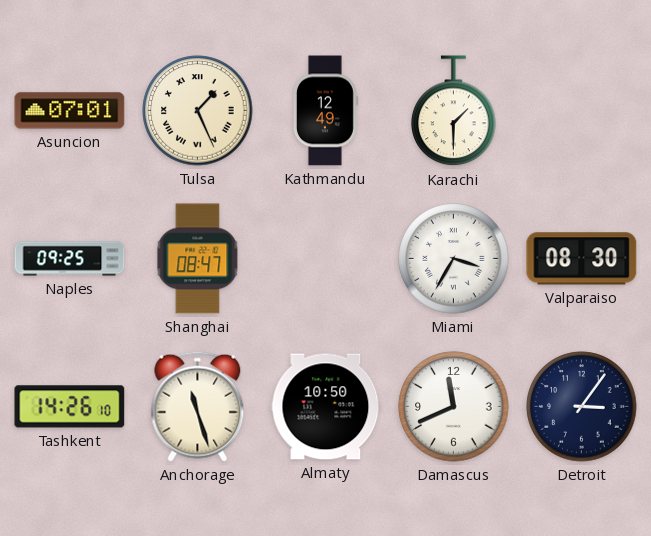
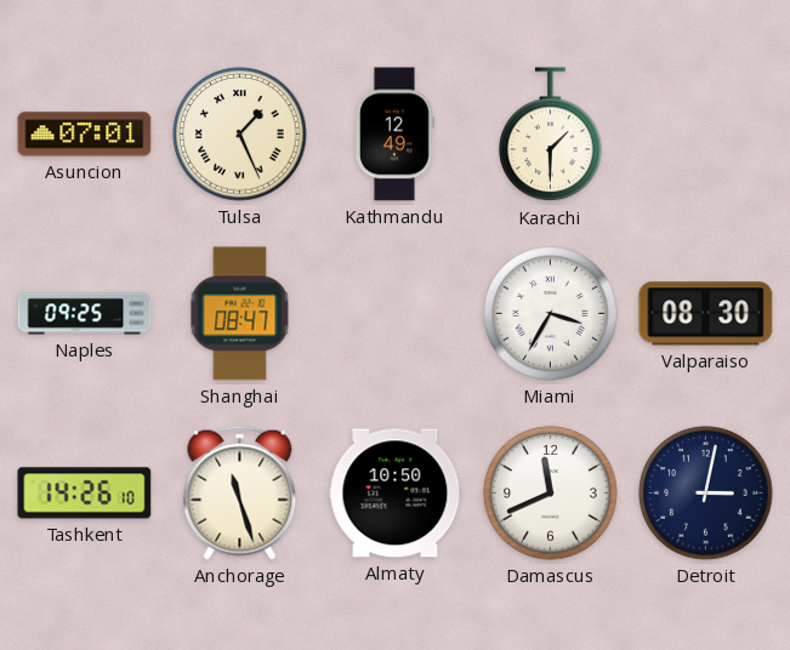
Detroit: 3:06 -> 3:02
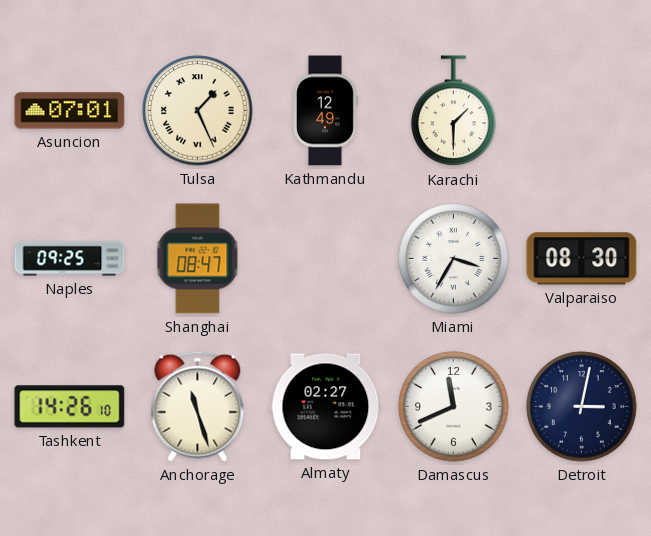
Almaty: 10:50 -> 02:27
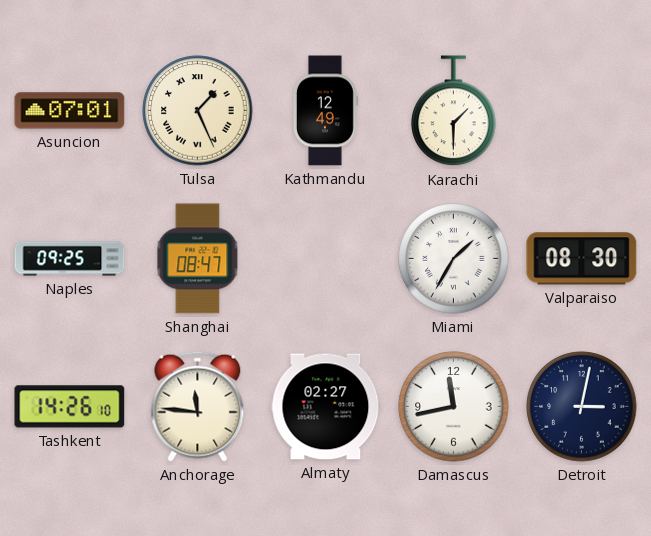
Miami: 3:35 -> 1:35
Anchorage: 11:27 -> 11:46
Damascus: 11:41 -> 11:43
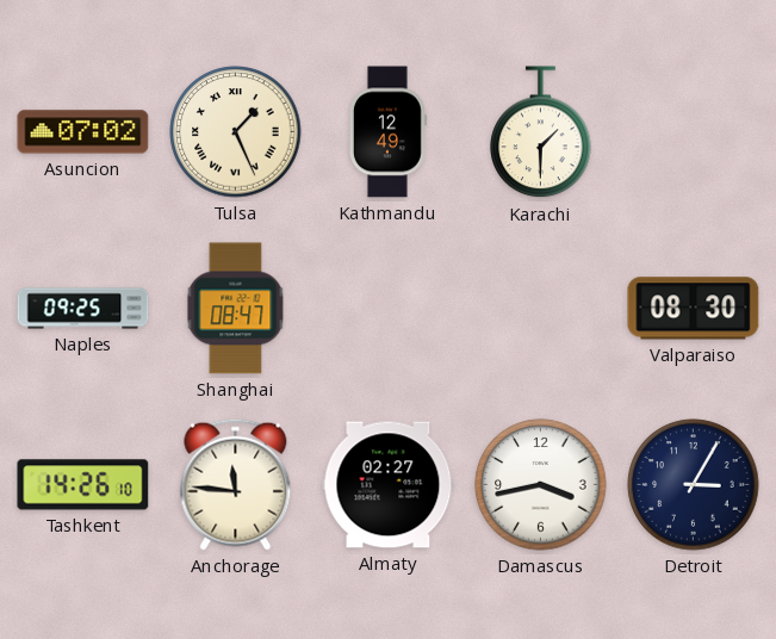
Asuncion: 07:01 -> 07:02
Miami: 1:35 -> none
Damascus: 11:43 -> 3:43
Detroit: 3:02 -> 3:05
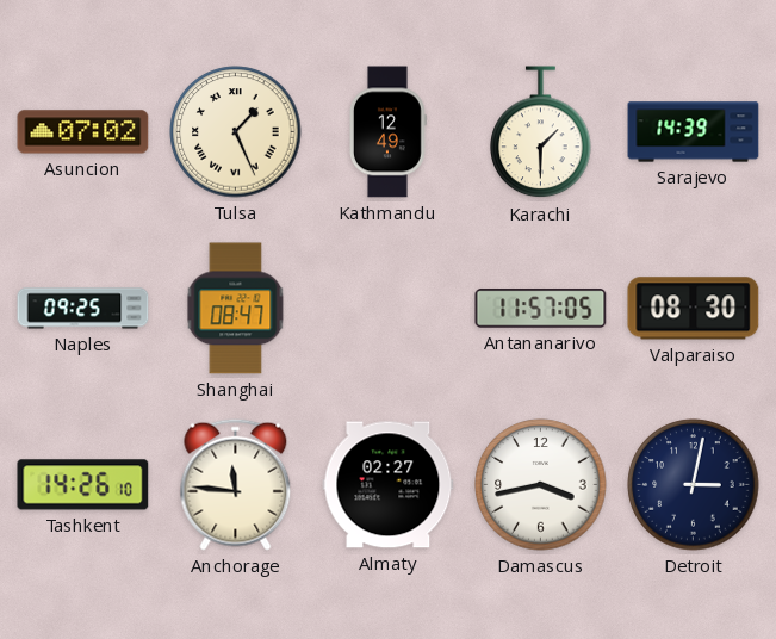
Sarajevo: none -> 14:39
Antananarivo: none -> 11:57
Detroit: 3:05 -> 3:02
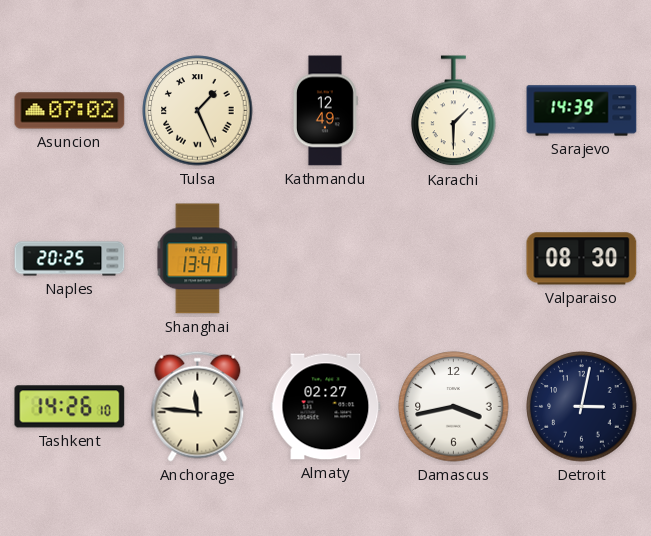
Naples: 09:25 -> 20:25
Shanghai: 08:47 -> 13:41
Antananarivo: 11:57 -> none
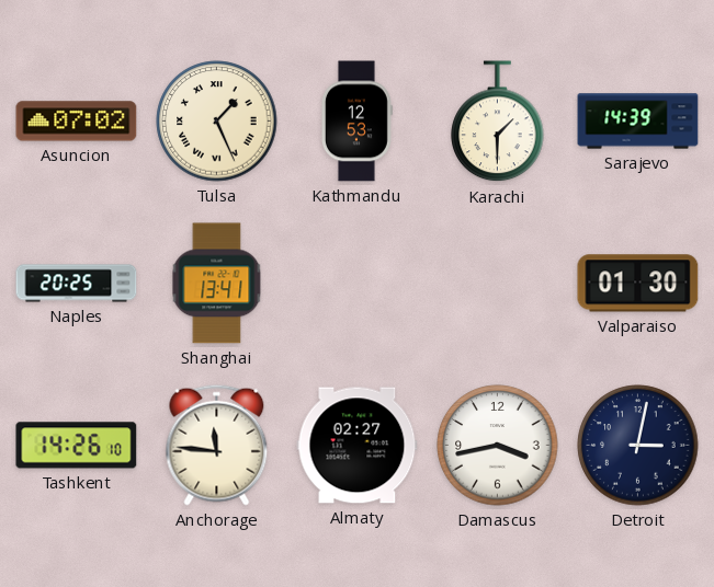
Kathmandu: 12:49 -> 12:53
Valparaiso: 08:30 -> 01:30
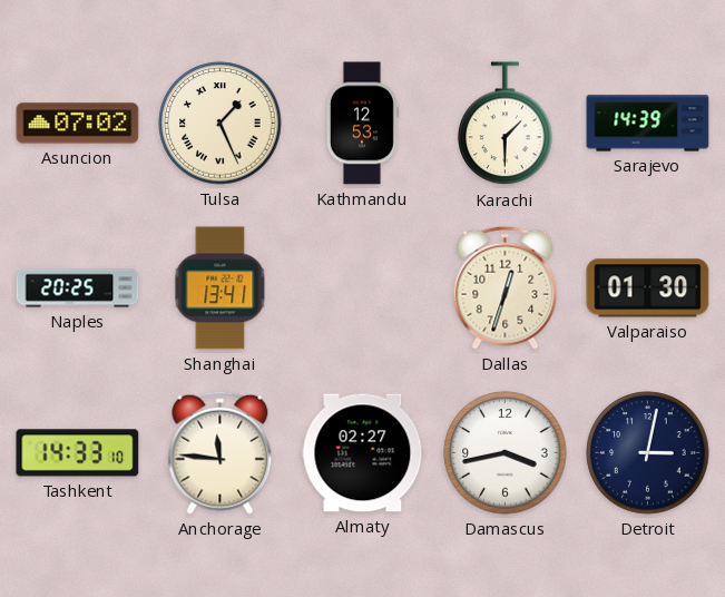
Dallas: none -> 12:33
Tashkent: 14:26 -> 14:33
